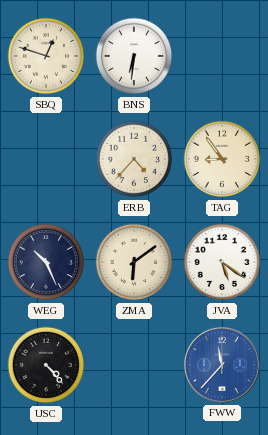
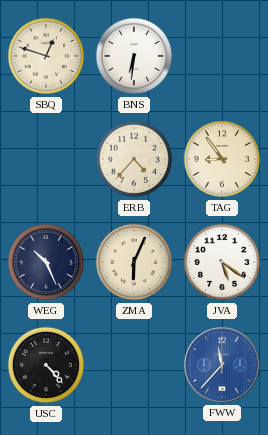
ZMA: 6:09 -> 6:04
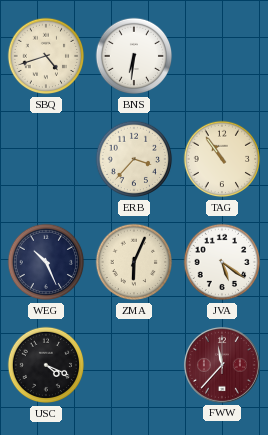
SBQ: 12:48 -> 4:42
ERB: 4:37 -> 3:37
TAG: 8:54 -> 10:54
USC: 4:23 -> 4:19
FWW dial: blue -> burgundy
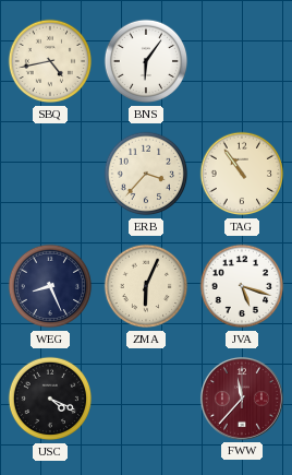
SBQ: 4:42 -> 4:43
BNS: 6:31 -> 6:06
WEG: 10:26 -> 8:26
JVA: 5:21 -> 5:18
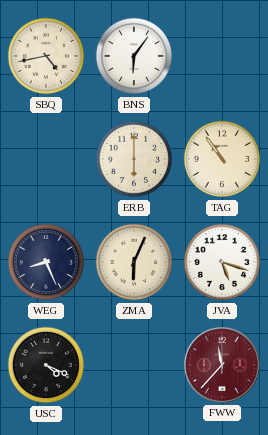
ERB: 3:37 -> 6:00
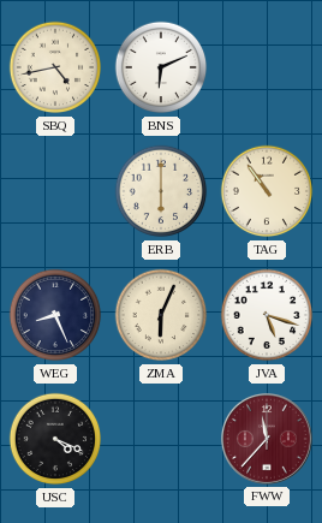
BNS: 6:06 -> 6:11
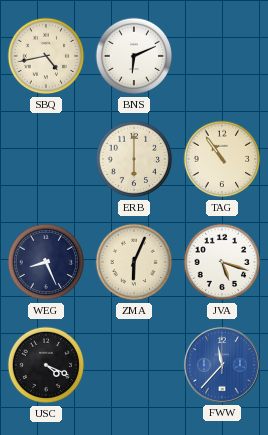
FWW dial: burgundy -> blue
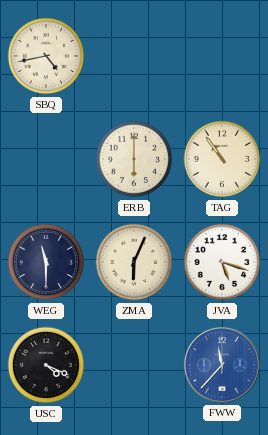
BNS: 6:11 -> none
WEG: 8:26 -> 11:30
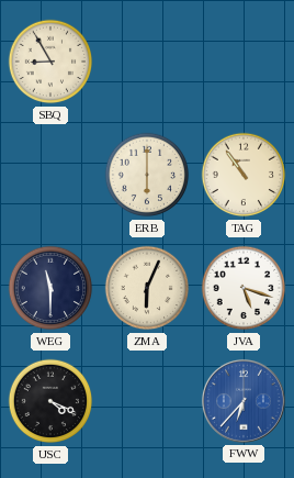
SBQ: 4:43 -> 8:55
FWW: 11:37 -> 6:37
